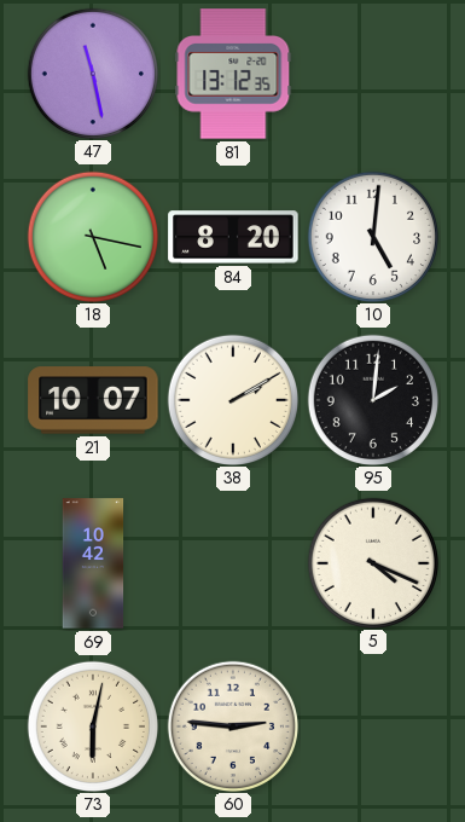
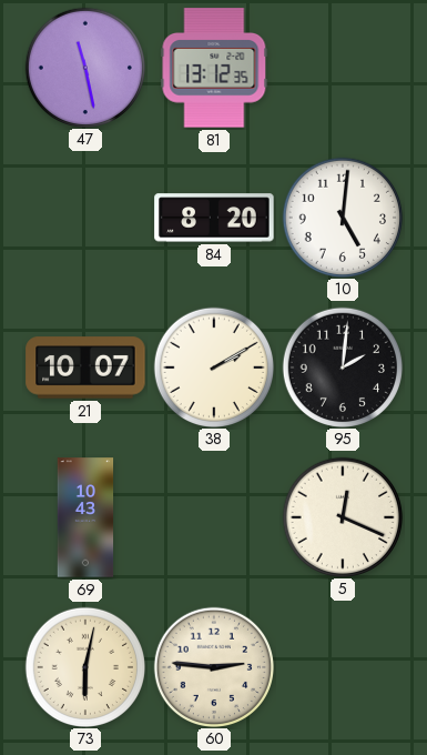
18: 5:17 -> none
69: 10:42 -> 10:43
5: 4:19 -> 12:19
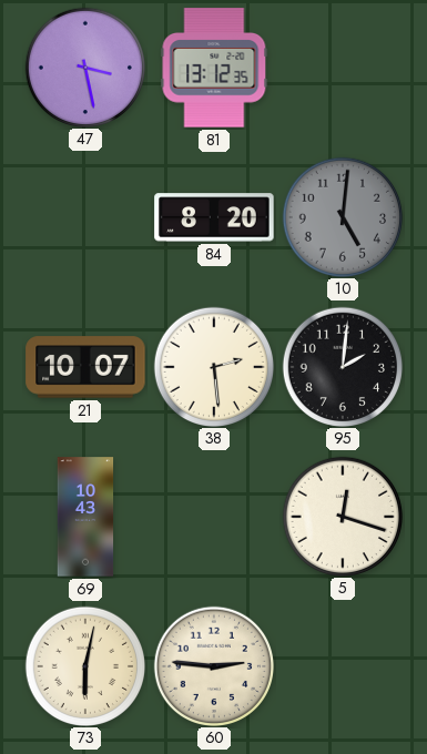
47: 11:28 -> 3:28
10 dial: white -> grey
38: 2:10 -> 2:29
5: 12:19 -> 12:18
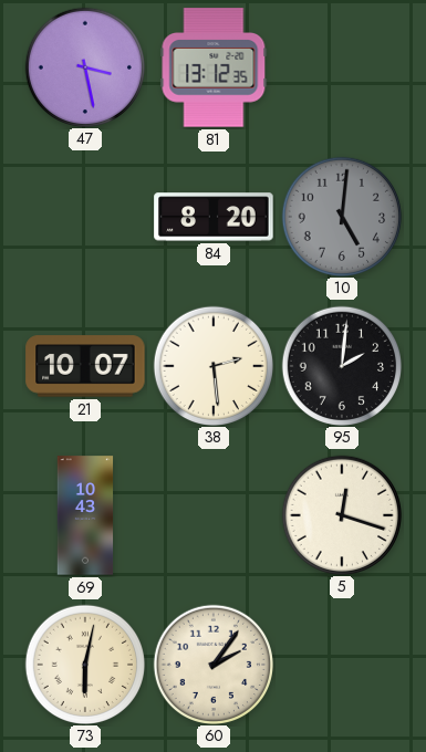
60: 2:46 -> 2:06
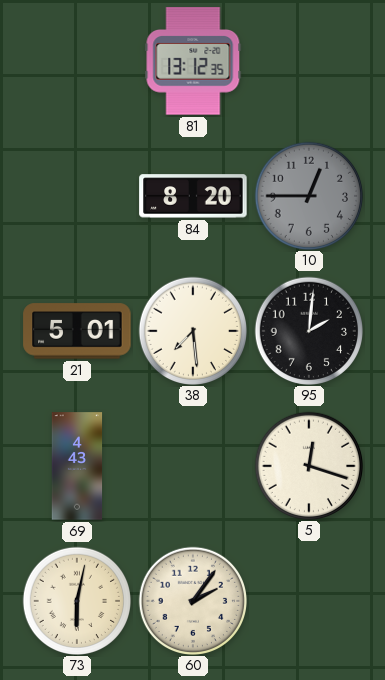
47: 3:28 -> none
10: 5:01 -> 12:45
21: 10:07 -> 5:01
38: 2:29 -> 7:29
69: 10:43 -> 4:43
